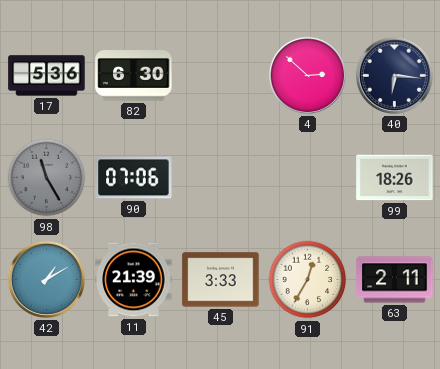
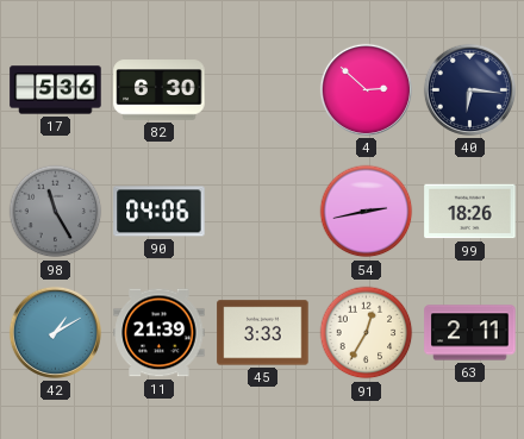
90: 07:06 -> 04:06
54: none -> 2:43
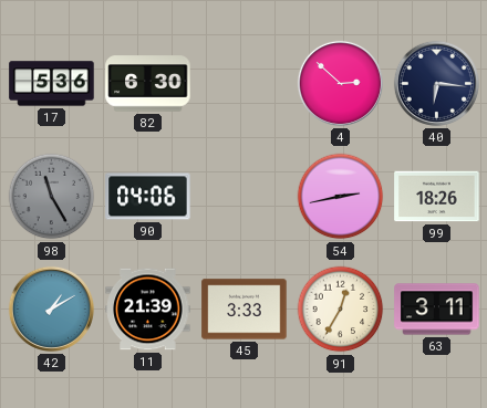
63: 2:11 -> 3:11
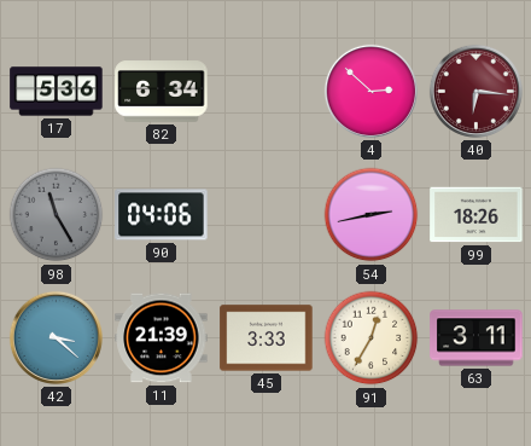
82: 6:30 -> 6:34
40 dial: navy -> burgundy
42: 1:10 -> 3:22
